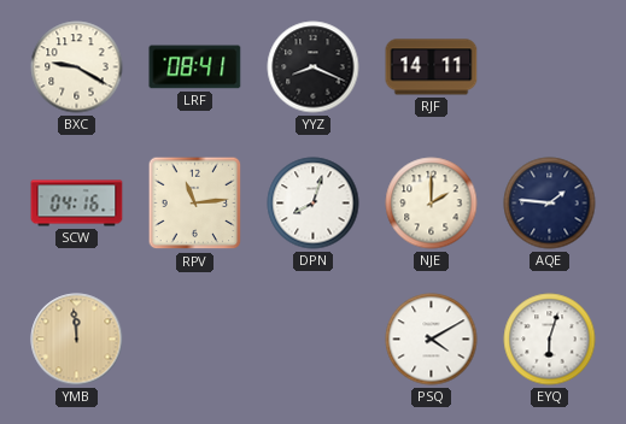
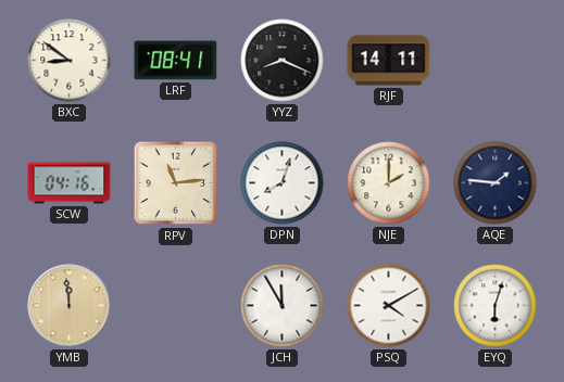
BXC: 9:20 -> 8:51
JCH: none -> 11:55
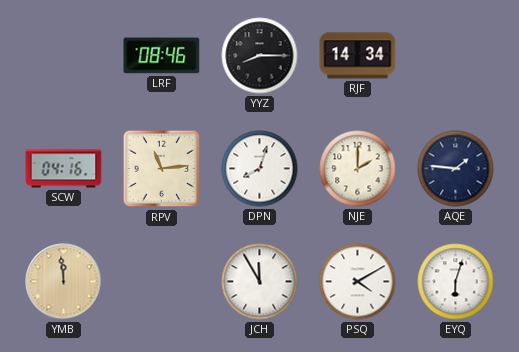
BXC: 8:51 -> none
LRF: 08:41 -> 08:46
YYZ: 8:19 -> 8:15
RJF: 14:11 -> 14:34
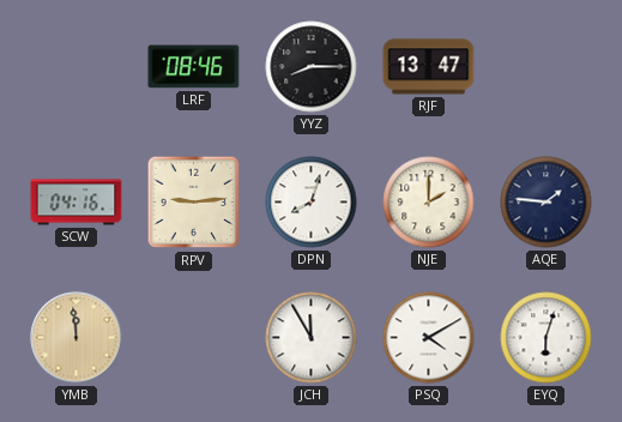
RJF: 14:34 -> 13:47
RPV: 11:14 -> 9:14
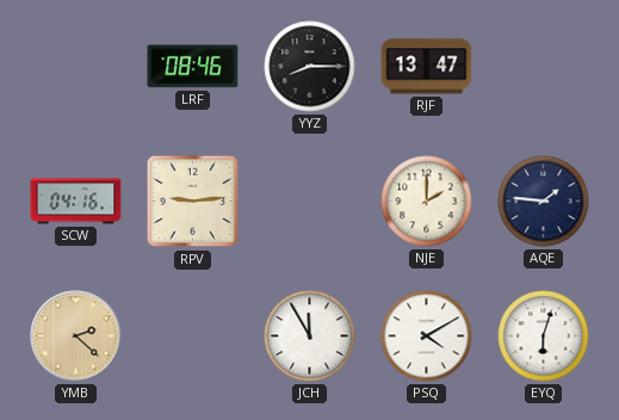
DPN: 8:03 -> none
YMB: 11:59 -> 2:22
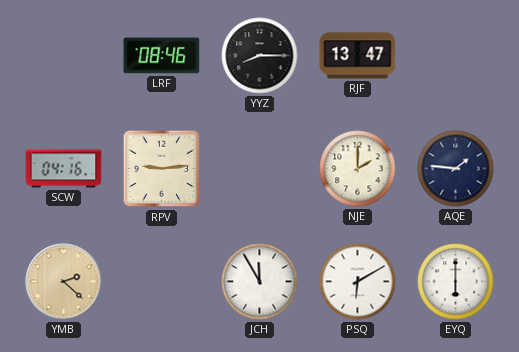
PSQ: 4:10 -> 6:10
EYQ: 6:03 -> 6:00
